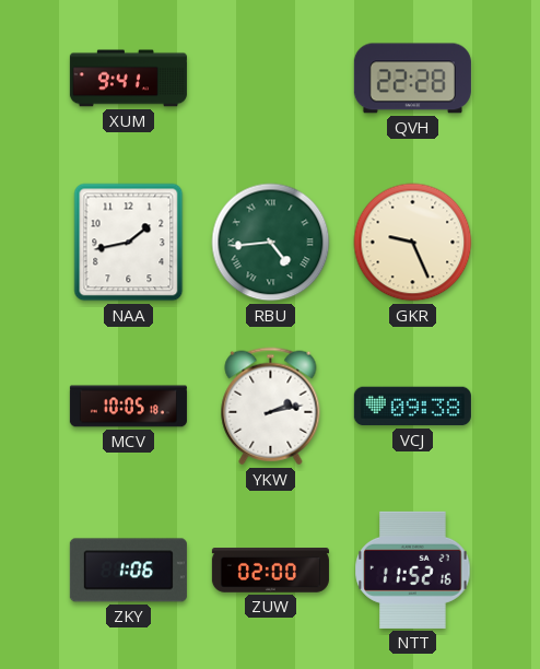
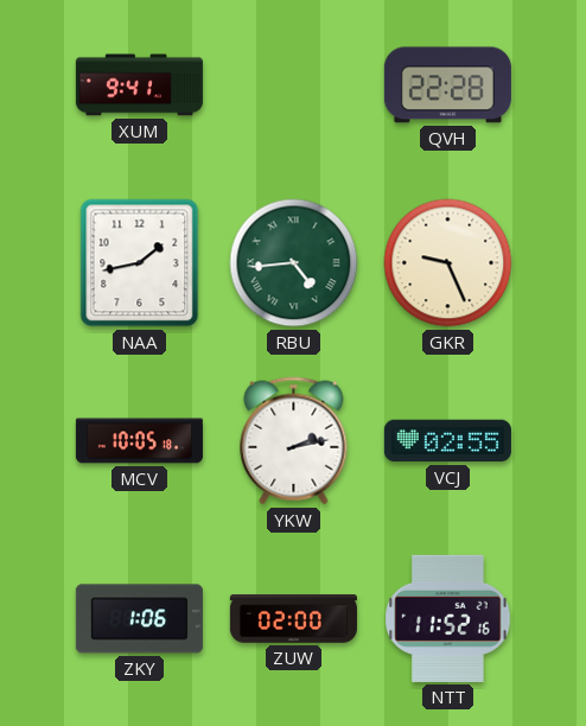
VCJ: 09:38 -> 02:55
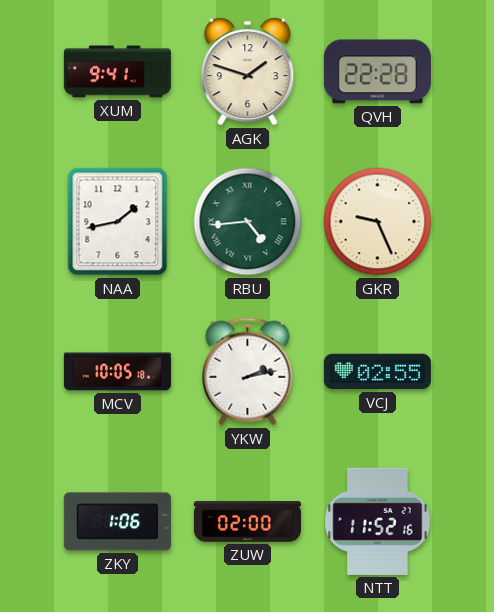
AGK: none -> 1:48
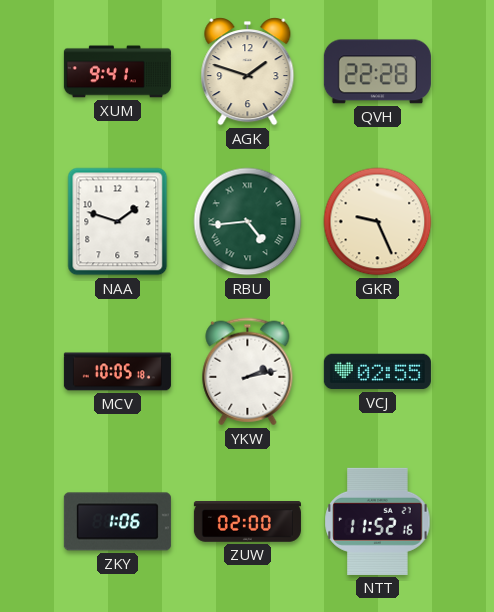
NAA: 1:43 -> 1:48
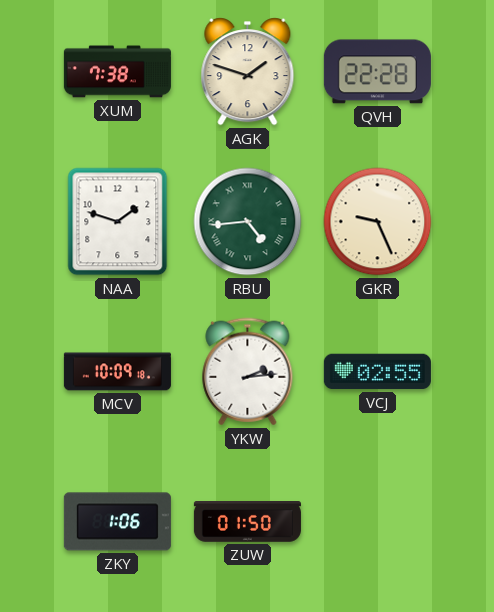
XUM: 9:41 -> 7:38
MCV: 10:05 -> 10:09
YKW: 2:13 -> 2:14
ZUW: 02:00 -> 01:50
NTT: 11:52 -> none
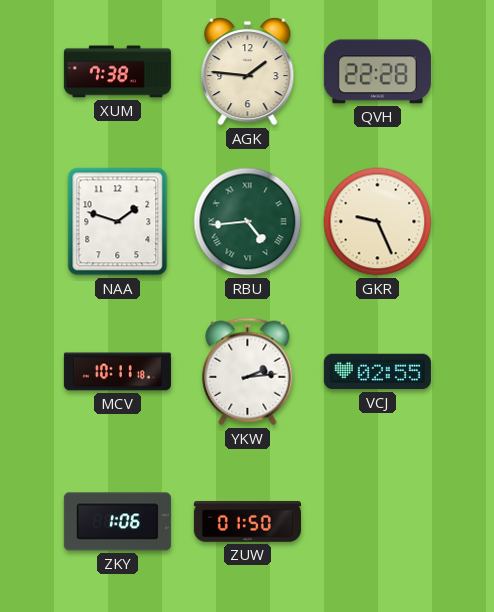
AGK: 1:48 -> 1:46
MCV: 10:09 -> 10:11
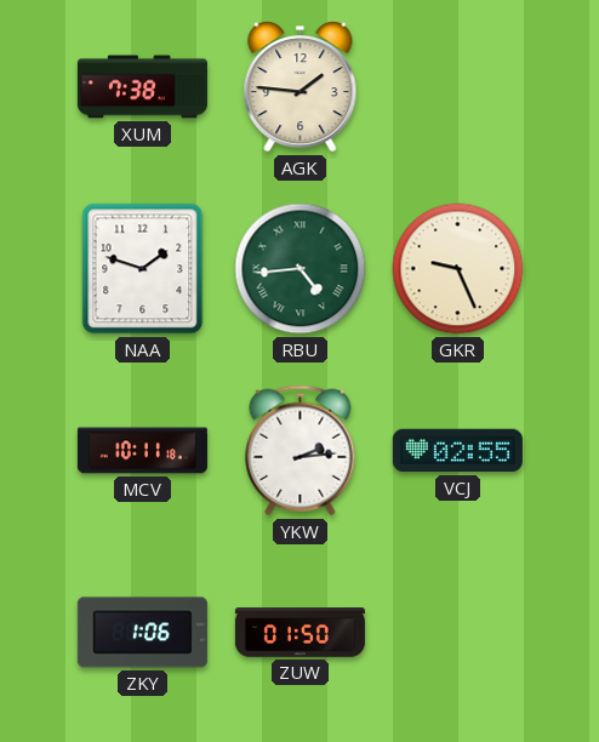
QVH: 22:28 -> none
